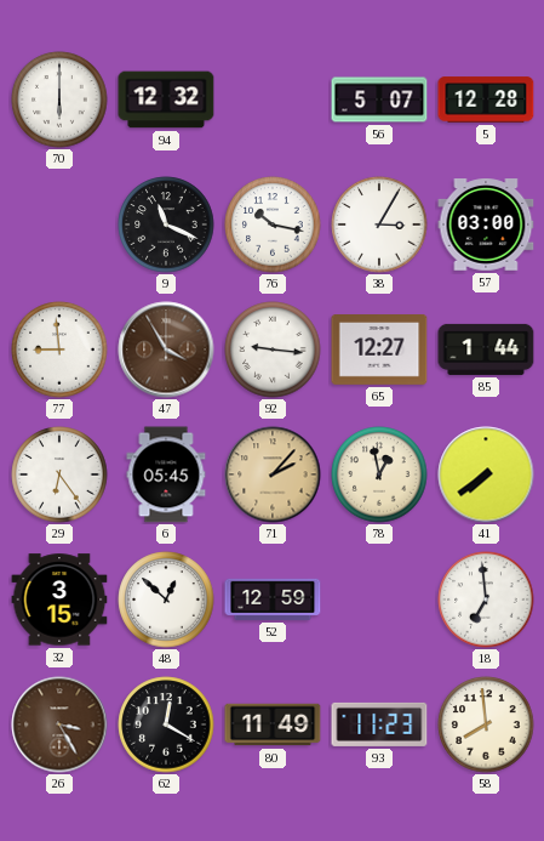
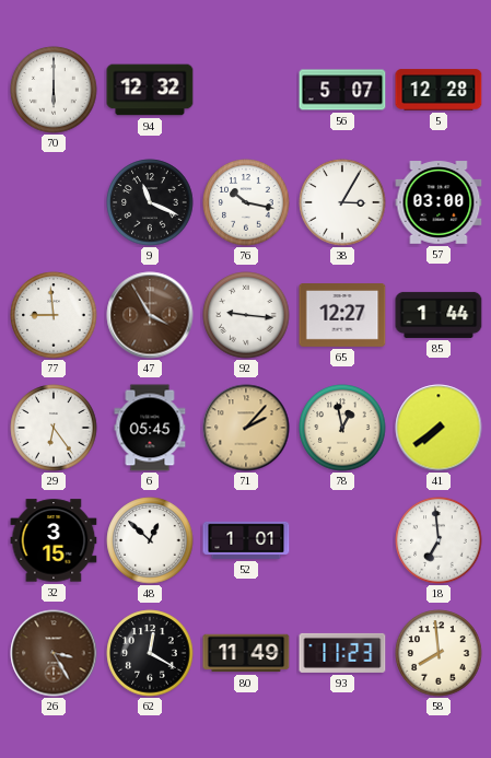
52: 12:59 -> 1:01
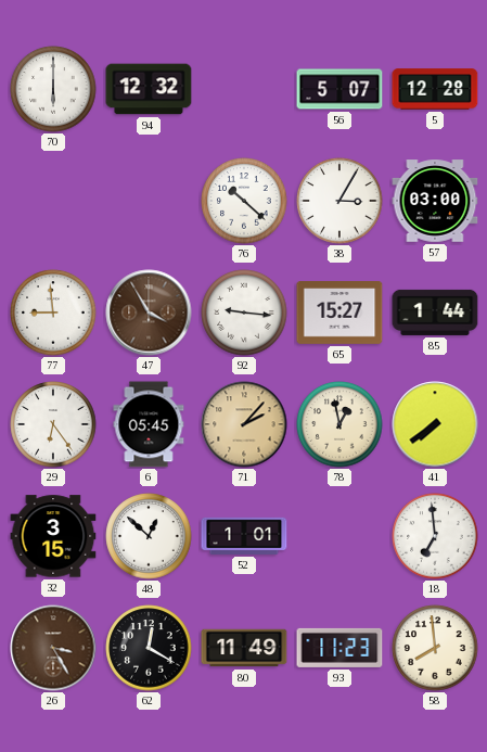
9: 11:19 -> none
76: 10:17 -> 10:22
65: 12:27 -> 15:27
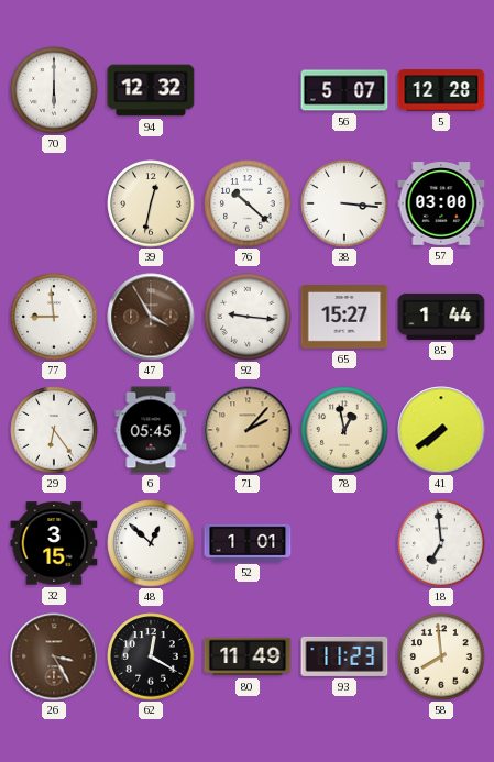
39: none -> 12:32
38: 3:05 -> 3:16
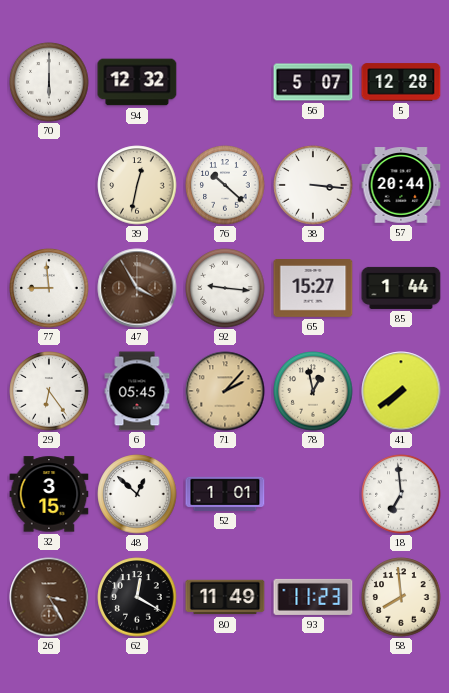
57: 03:00 -> 20:44
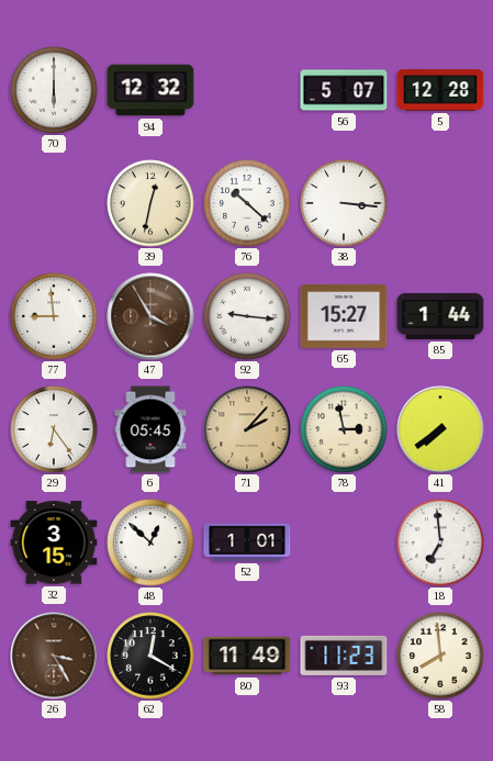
57: 20:44 -> none
78: 12:58 -> 2:58
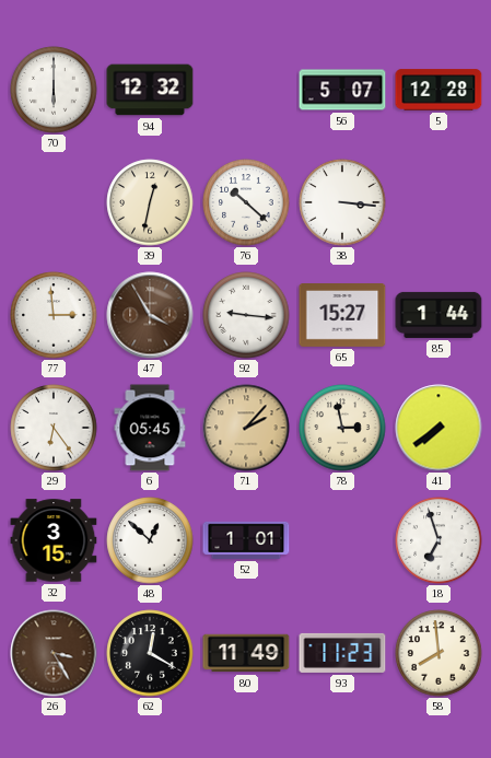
77: 8:59 -> 2:59
18: 6:59 -> 6:57
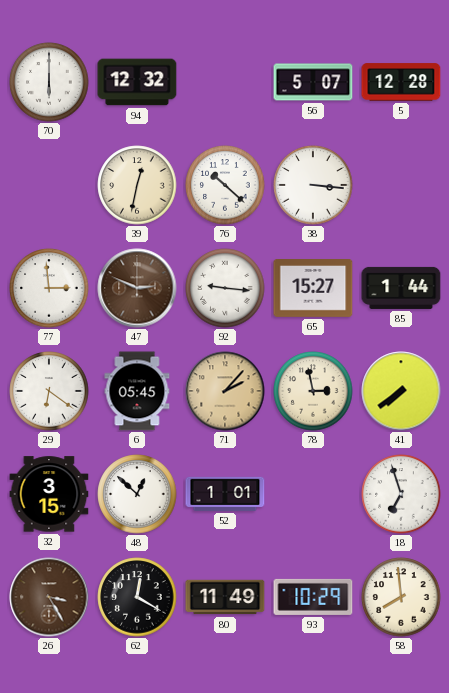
47: 3:55 -> 2:49
29: 6:24 -> 6:21
93: 11:23 -> 10:29
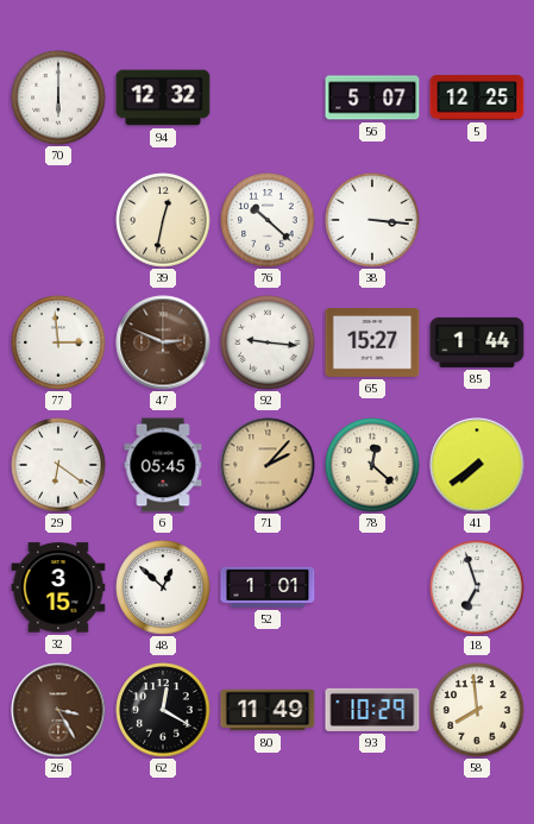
5: 12:28 -> 12:25
78: 2:58 -> 12:22
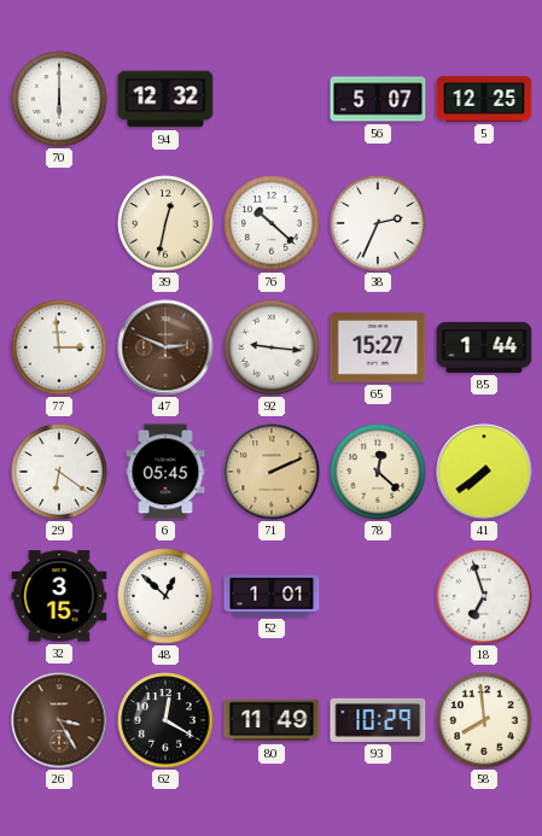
38: 3:16 -> 2:34
71: 2:07 -> 2:11
